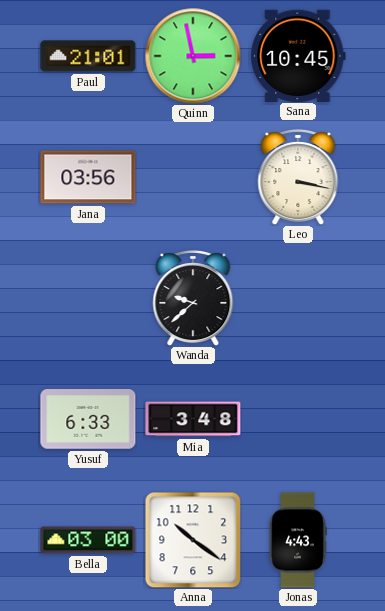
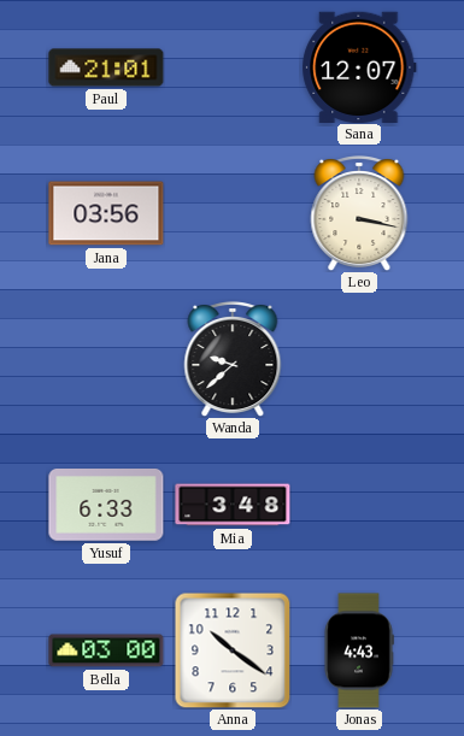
Quinn: 2:58 -> none
Sana: 10:45 -> 12:07
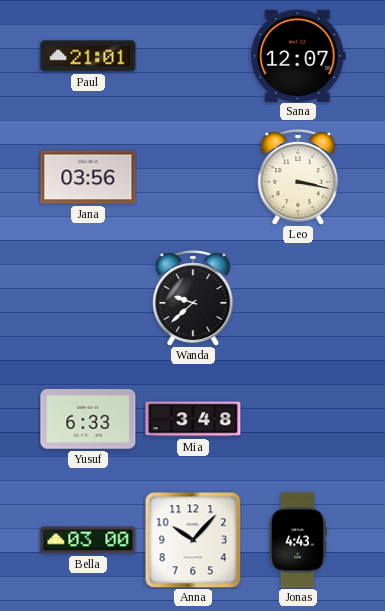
Anna: 10:21 -> 10:07
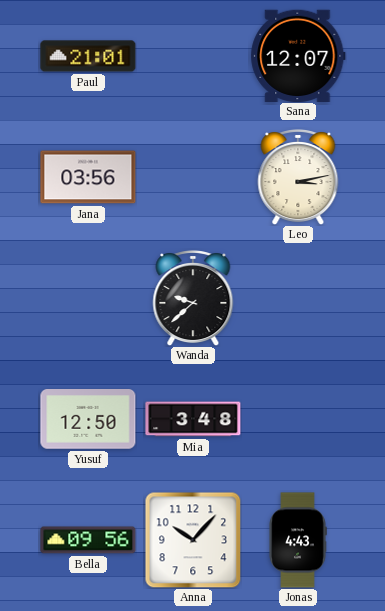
Leo: 3:17 -> 3:13
Yusuf: 6:33 -> 12:50
Bella: 03:00 -> 09:56
